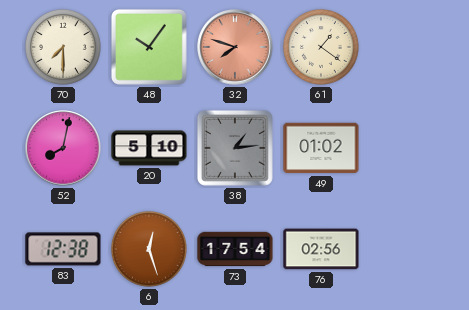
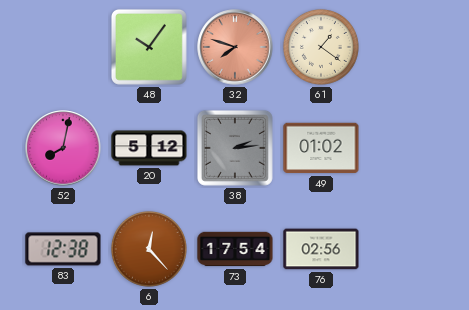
70: 7:30 -> none
20: 5:10 -> 5:12
38: 1:14 -> 2:14
6: 12:27 -> 12:23
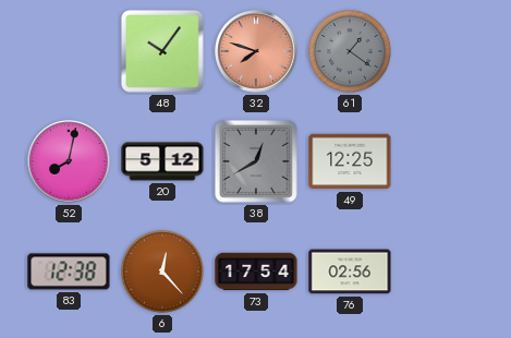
61 dial: cream -> grey
38: 2:14 -> 12:40
49: 01:02 -> 12:25
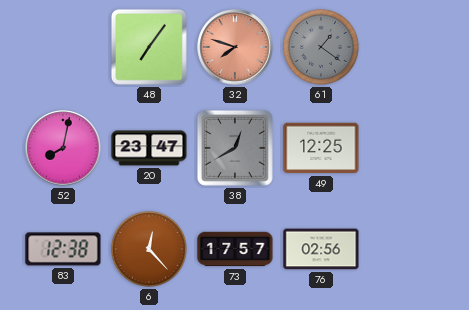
48: 10:06 -> 7:06
20: 5:12 -> 23:47
73: 17:54 -> 17:57
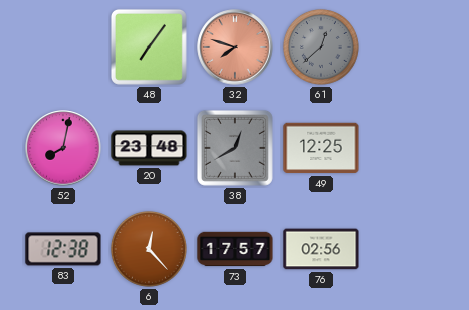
61: 1:21 -> 12:38
20: 23:47 -> 23:48
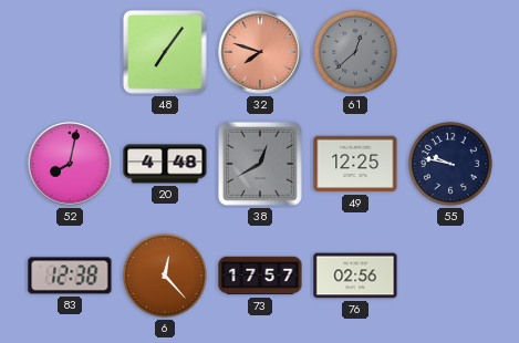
20: 23:48 -> 4:48
55: none -> 9:47
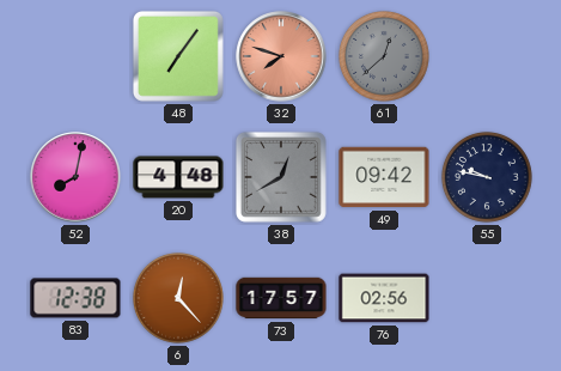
49: 12:25 -> 09:42
